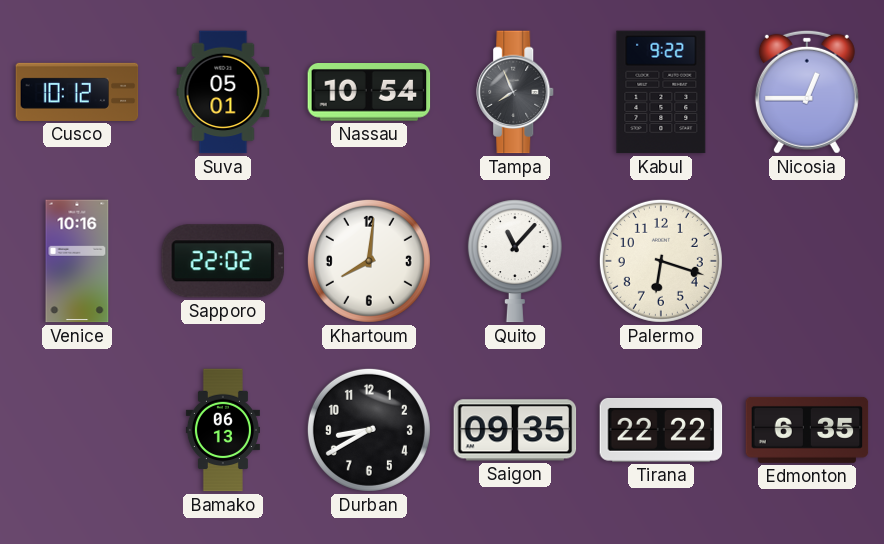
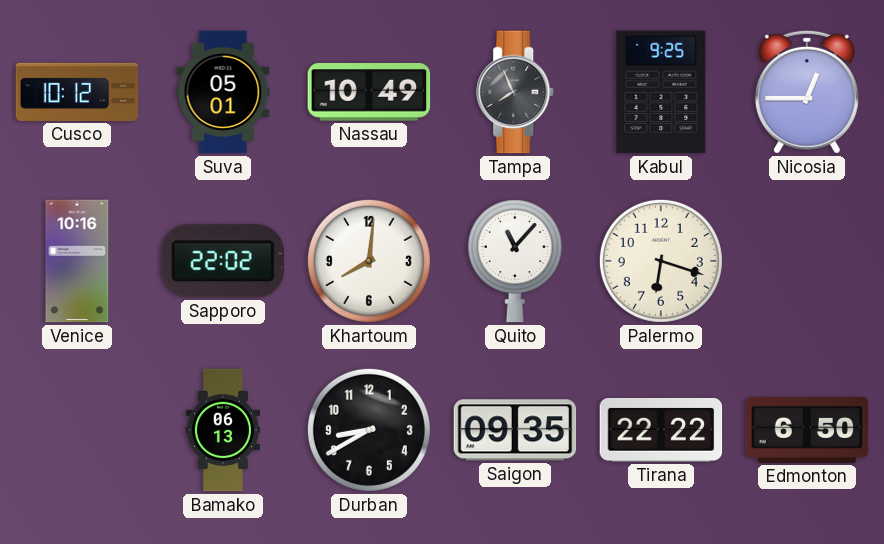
Nassau: 10:54 -> 10:49
Kabul: 9:22 -> 9:25
Edmonton: 6:35 -> 6:50
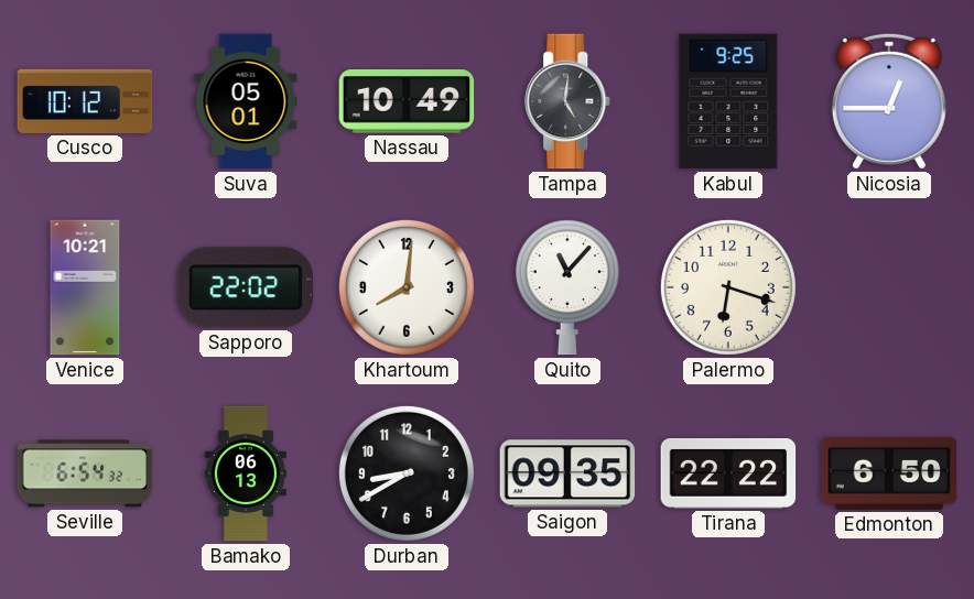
Tampa: 7:56 -> 5:01
Venice: 10:16 -> 10:21
Seville: none -> 6:54
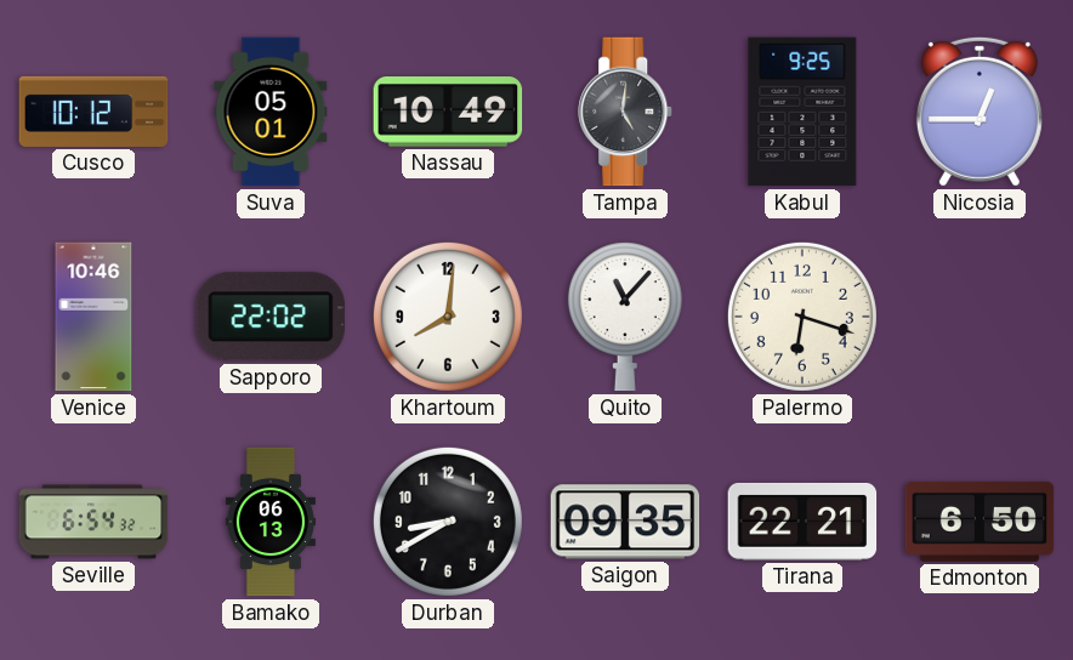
Venice: 10:21 -> 10:46
Tirana: 22:22 -> 22:21
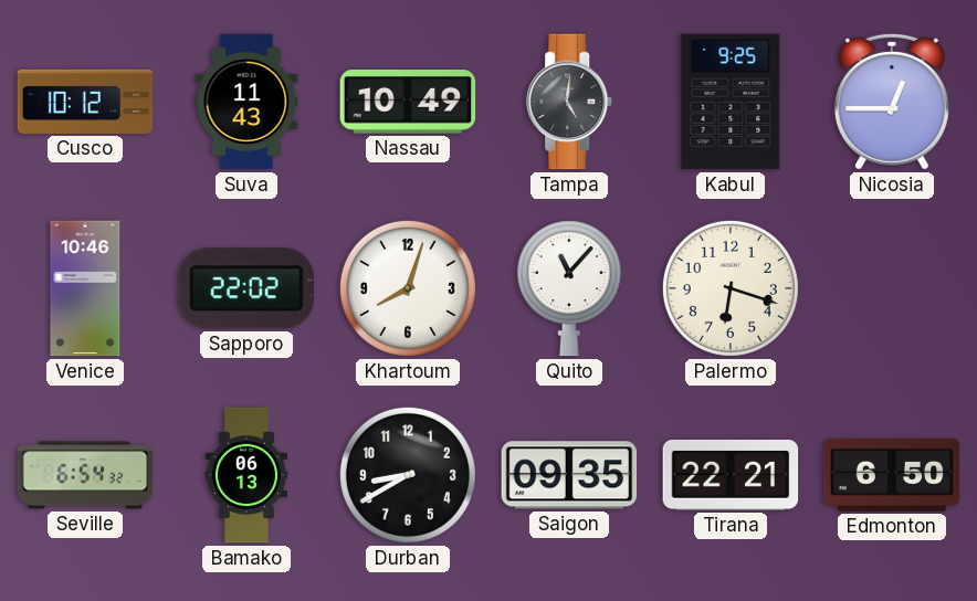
Suva: 05:01 -> 11:43
Khartoum: 8:01 -> 8:03
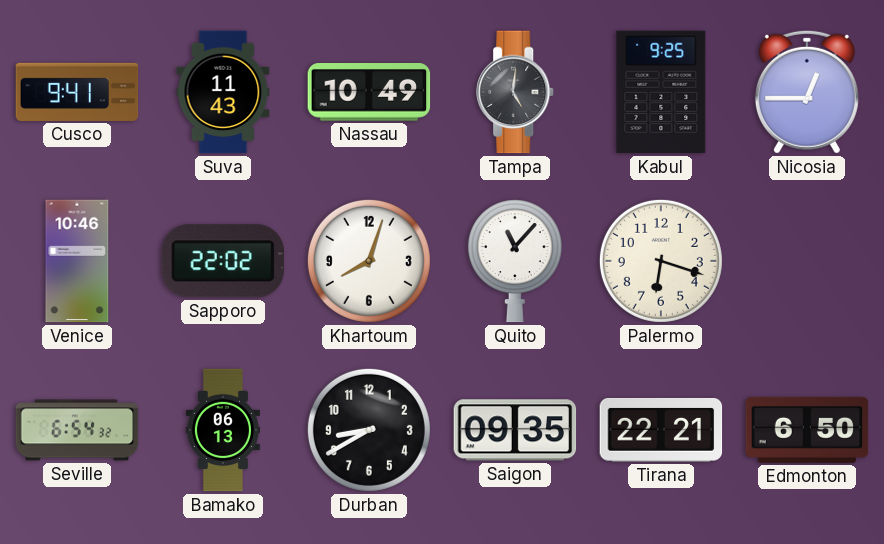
Cusco: 10:12 -> 9:41
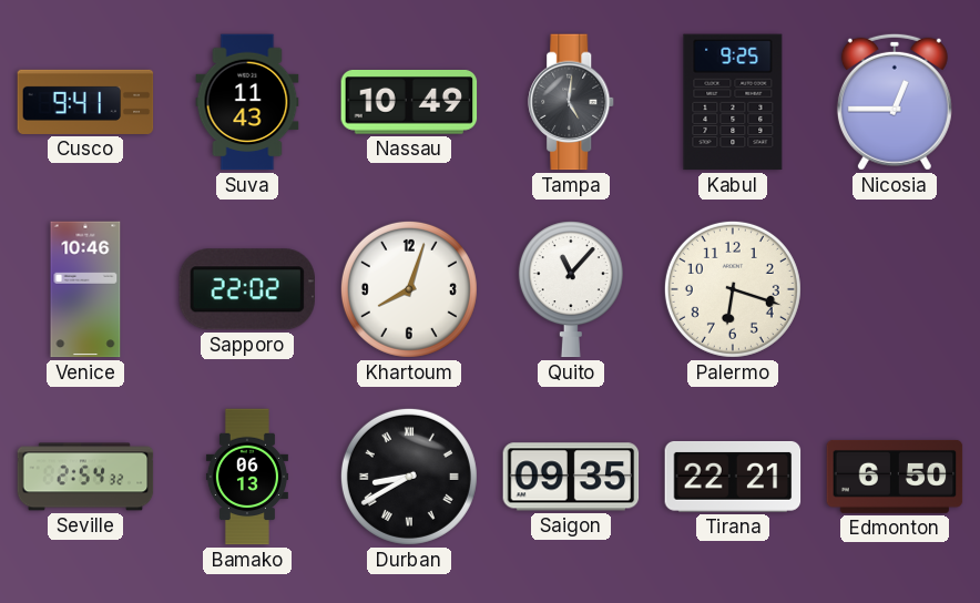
Seville: 6:54 -> 2:54
Durban numerals: Arabic -> Roman
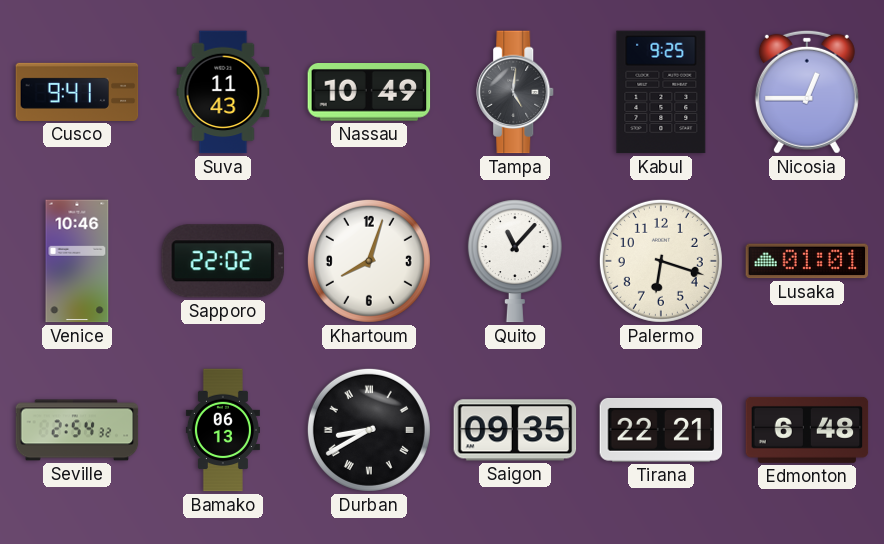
Lusaka: none -> 01:01
Edmonton: 6:50 -> 6:48
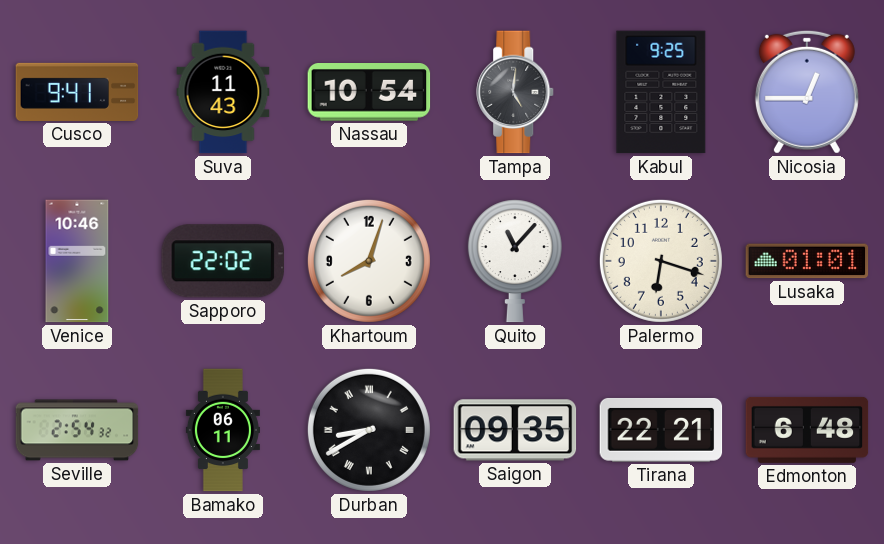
Nassau: 10:49 -> 10:54
Bamako: 06:13 -> 06:11
